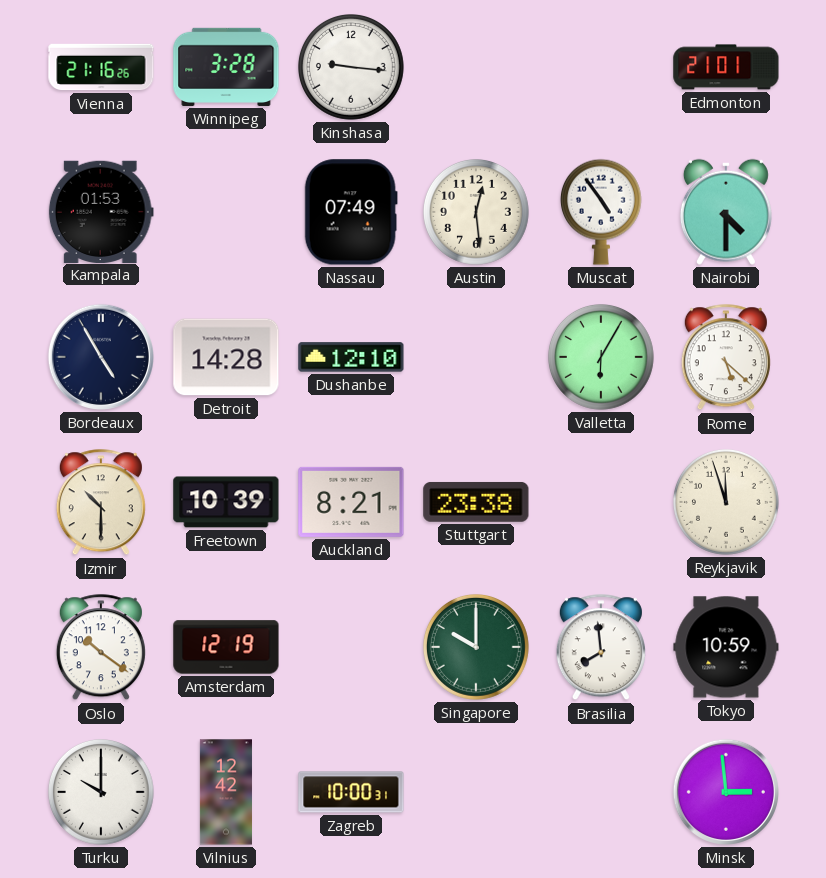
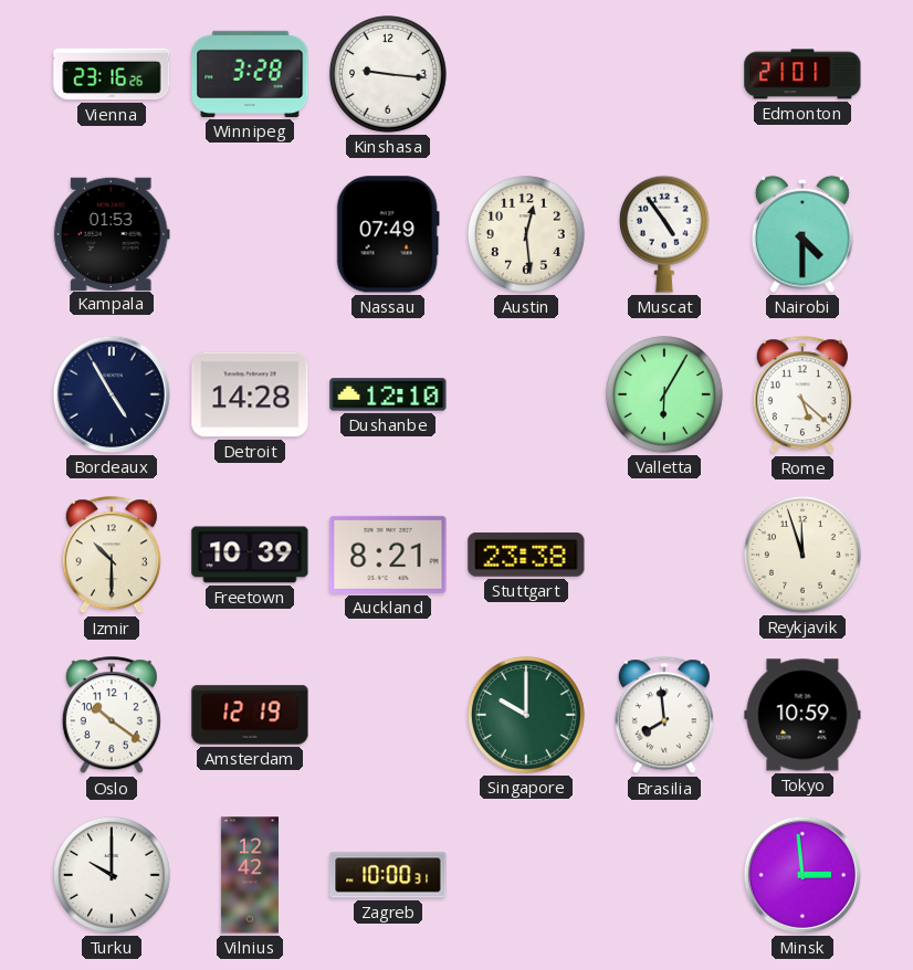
Vienna: 21:16 -> 23:16
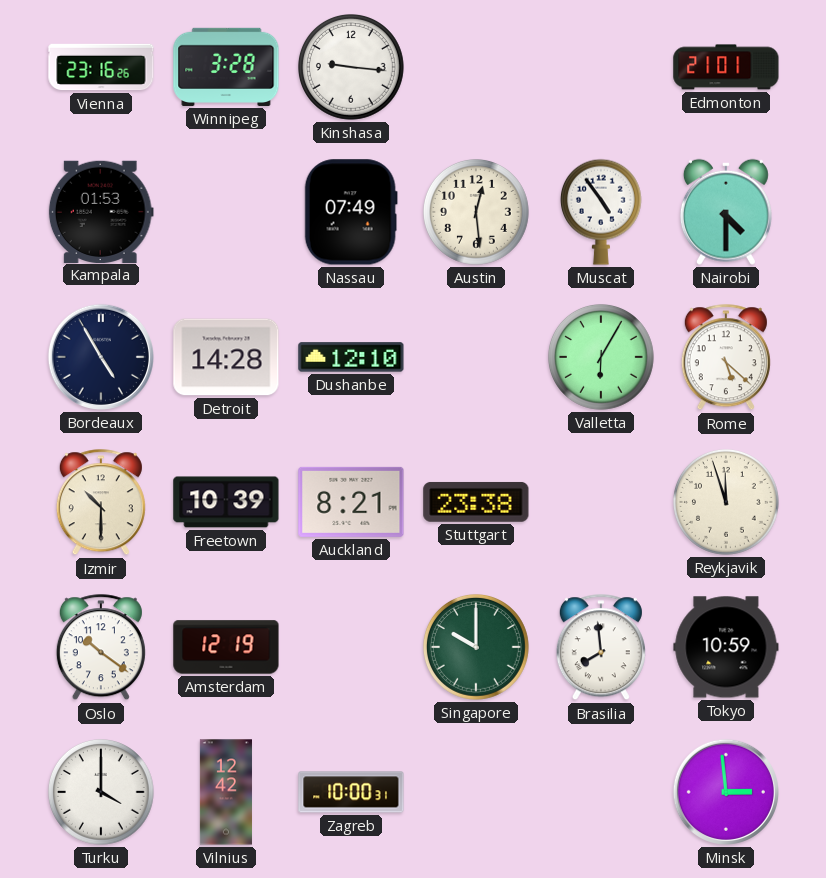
Turku: 10:00 -> 4:00
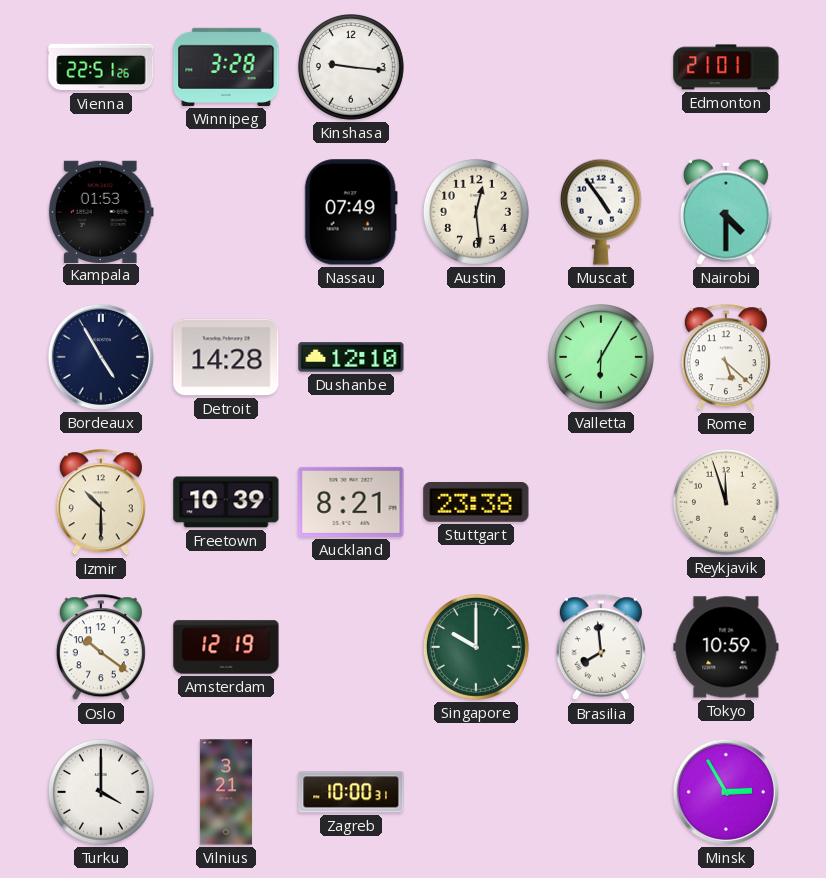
Vienna: 23:16 -> 22:51
Vilnius: 12:42 -> 3:21
Minsk: 2:59 -> 2:55
